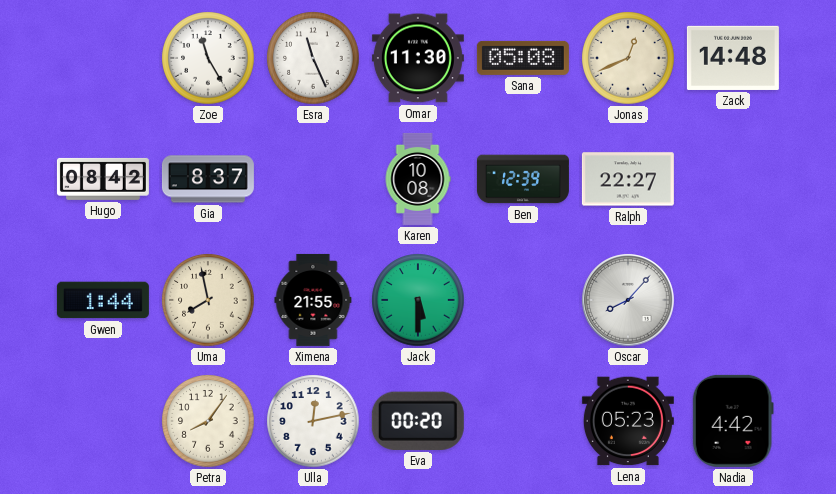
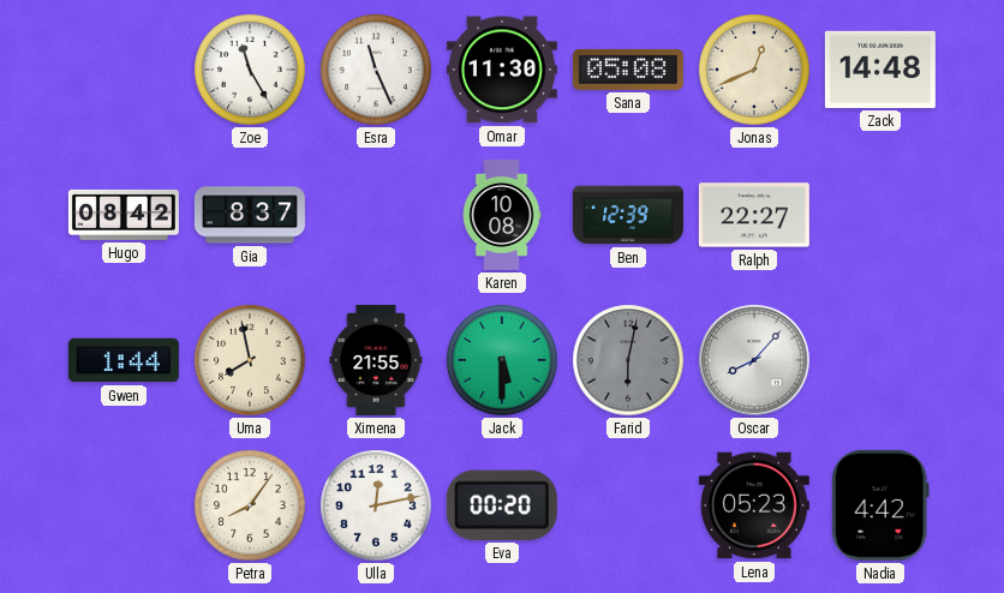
Farid: none -> 6:02
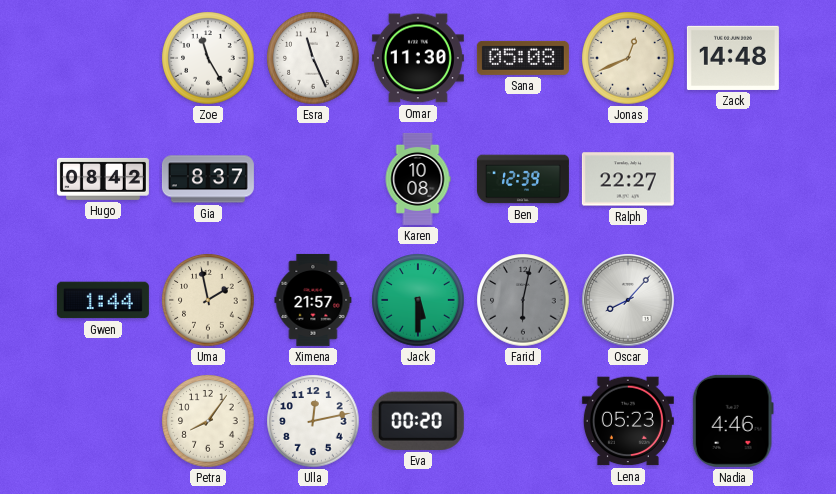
Uma: 7:58 -> 1:58
Ximena: 21:55 -> 21:57
Nadia: 4:42 -> 4:46
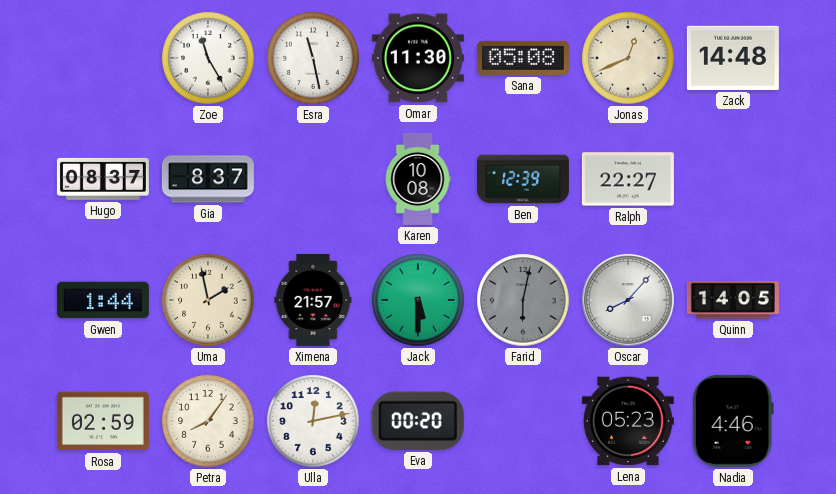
Esra: 11:26 -> 11:28
Hugo: 08:42 -> 08:37
Quinn: none -> 14:05
Rosa: none -> 02:59
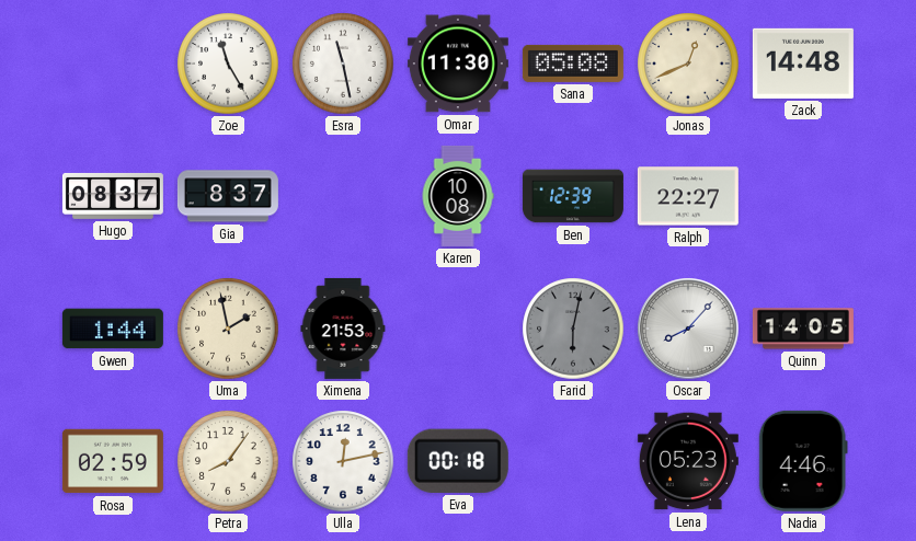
Ximena: 21:57 -> 21:53
Jack: 5:30 -> none
Eva: 00:20 -> 00:18
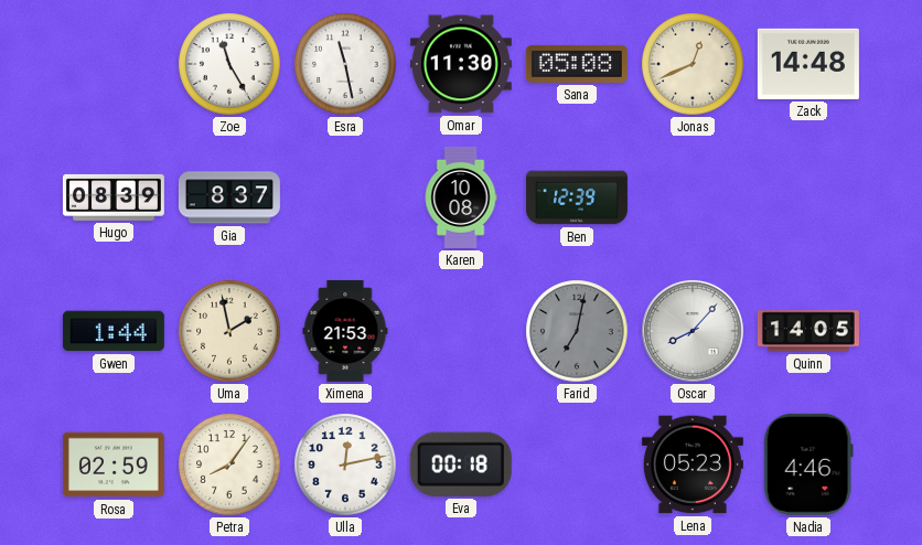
Hugo: 08:37 -> 08:39
Ralph: 22:27 -> none
Farid: 6:02 -> 7:02
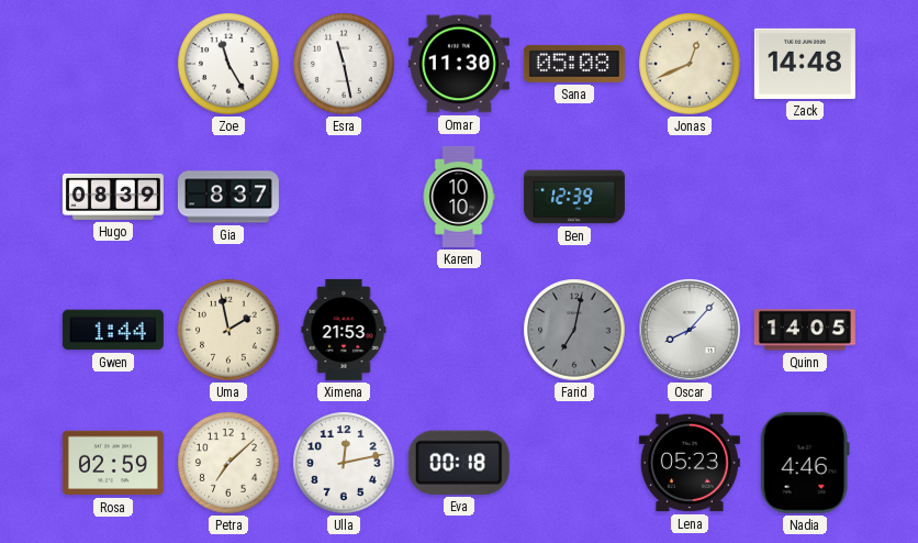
Karen: 10:08 -> 10:10
Petra: 8:06 -> 7:08
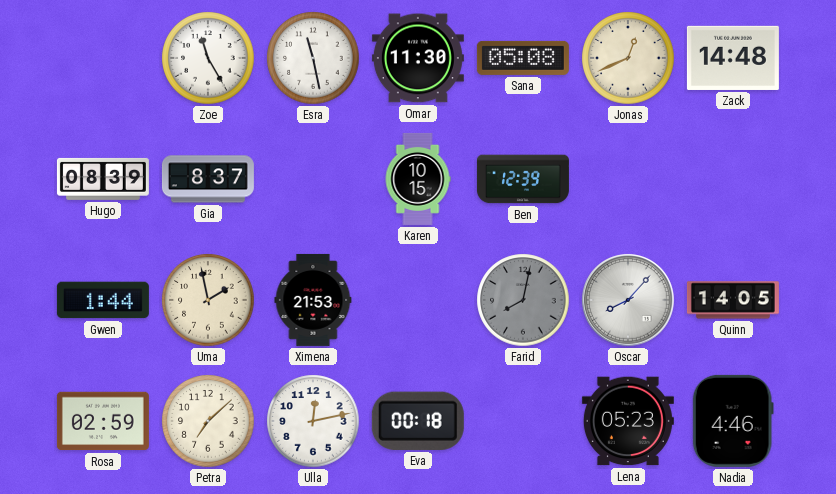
Karen: 10:10 -> 10:15
Farid: 7:02 -> 8:02
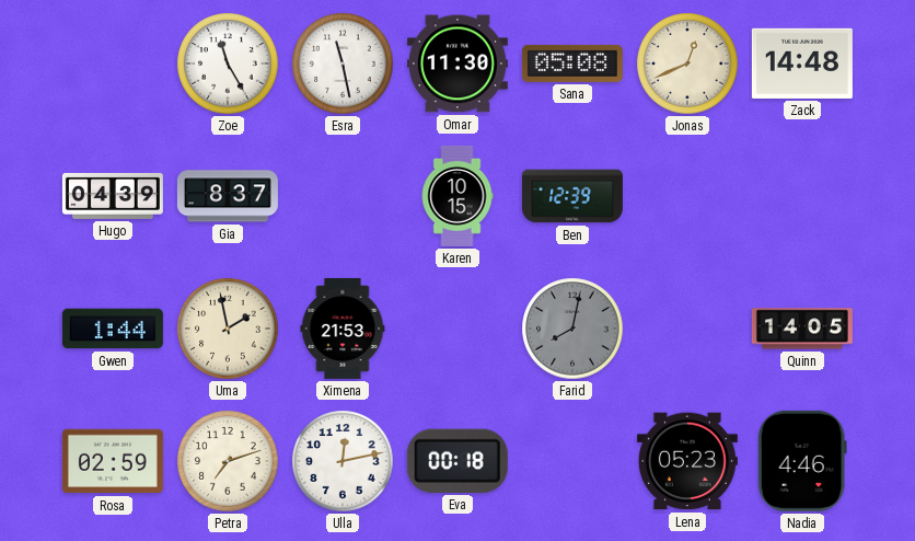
Hugo: 08:39 -> 04:39
Oscar: 8:07 -> none
Petra: 7:08 -> 7:12
